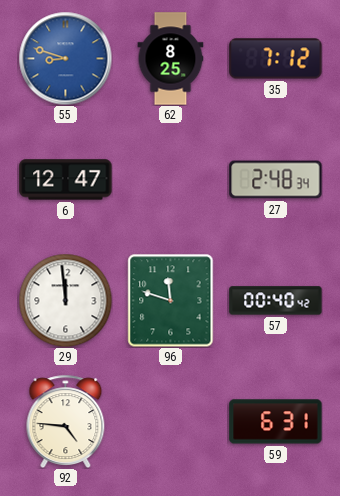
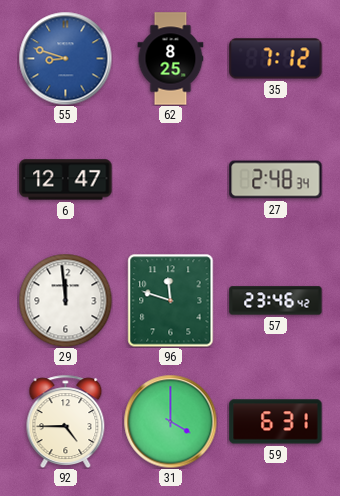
57: 00:40 -> 23:46
92: 4:46 -> 4:45
31: none -> 4:00
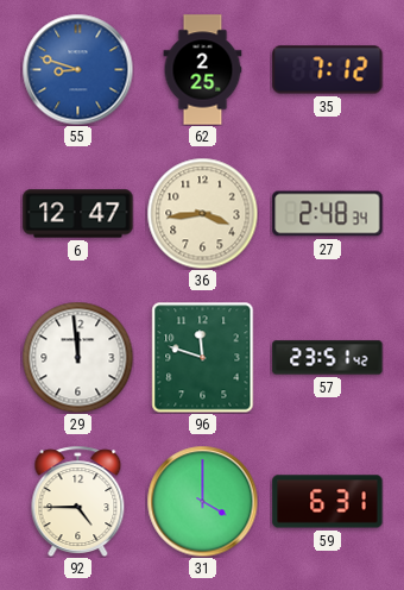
62: 8:25 -> 2:25
36: none -> 3:44
57: 23:46 -> 23:51
